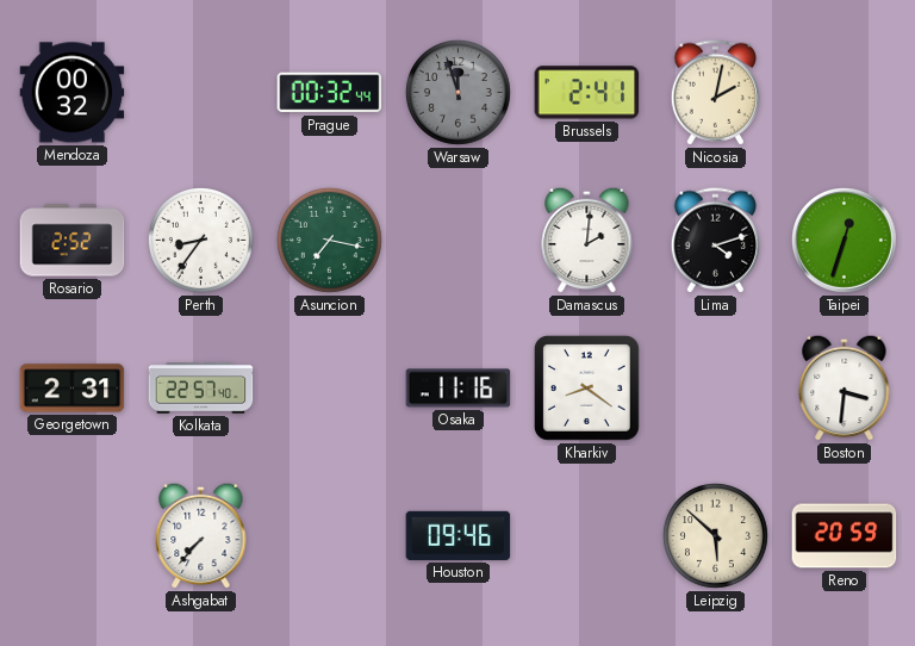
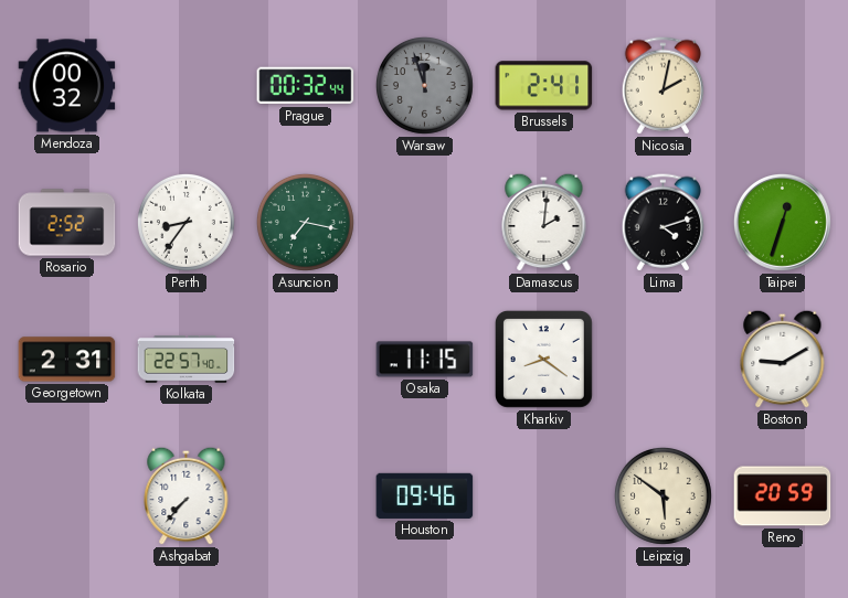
Osaka: 11:16 -> 11:15
Boston: 3:31 -> 9:10
Leipzig: 5:52 -> 5:51
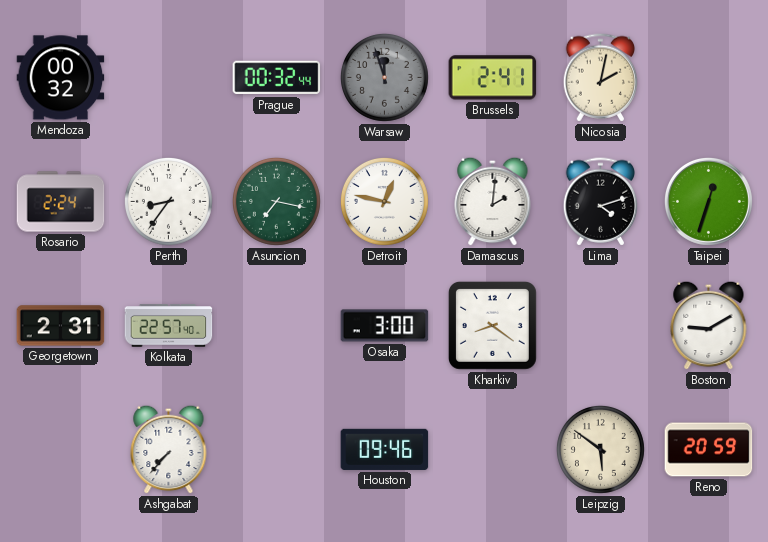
Rosario: 2:52 -> 2:24
Detroit: none -> 12:47
Osaka: 11:15 -> 3:00
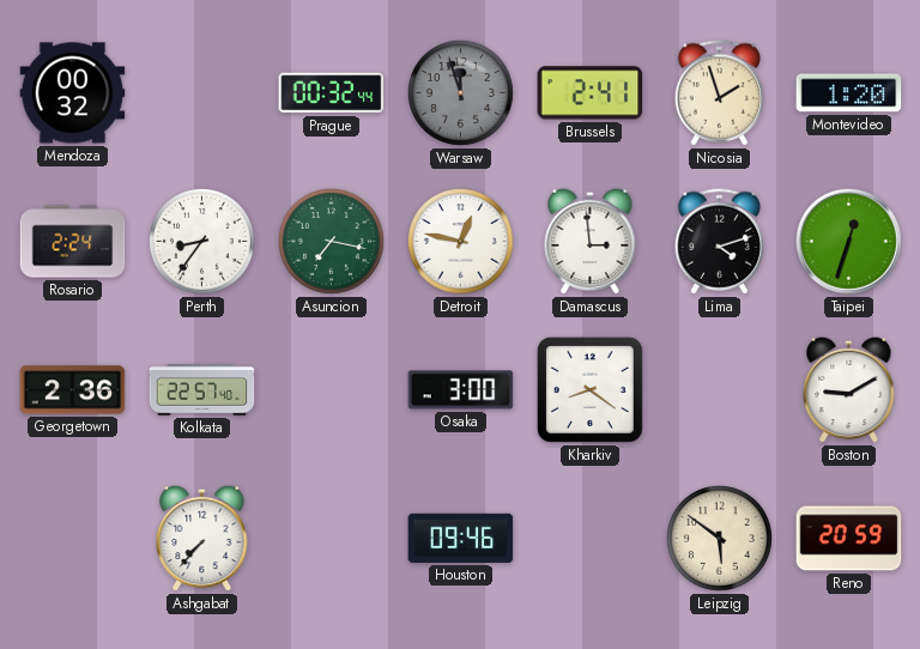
Nicosia: 2:02 -> 1:57
Montevideo: none -> 1:20
Damascus: 2:01 -> 2:59
Georgetown: 2:31 -> 2:36
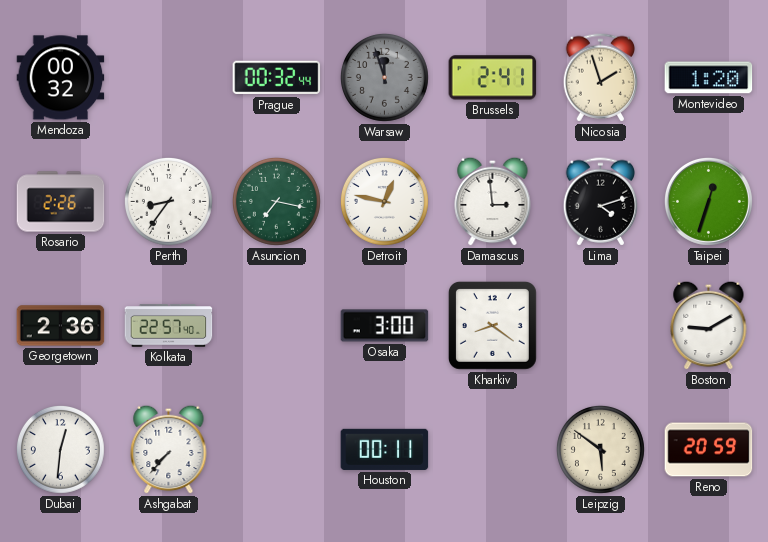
Rosario: 2:24 -> 2:26
Dubai: none -> 12:31
Houston: 09:46 -> 00:11
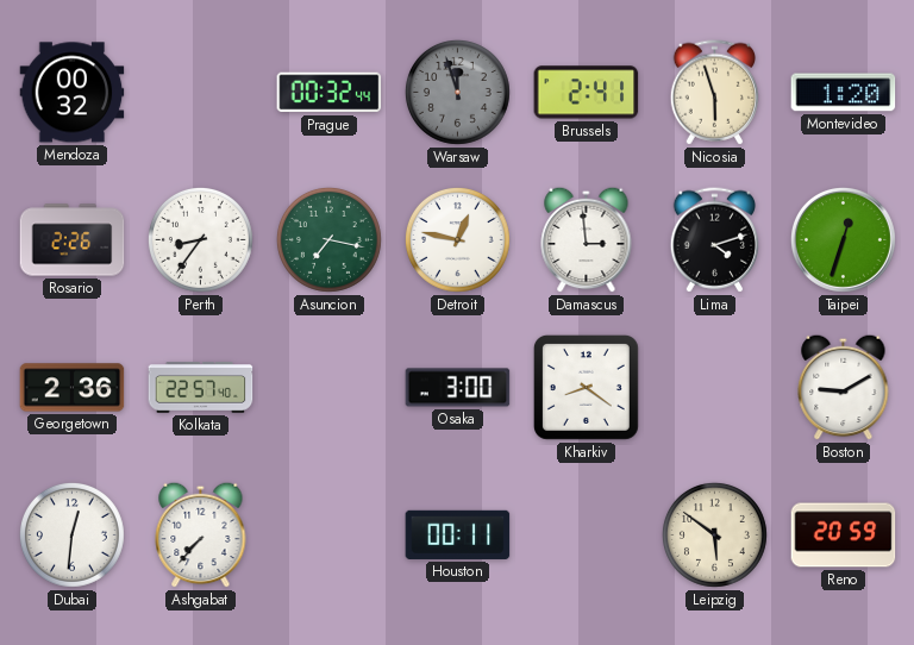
Nicosia: 1:57 -> 5:57
